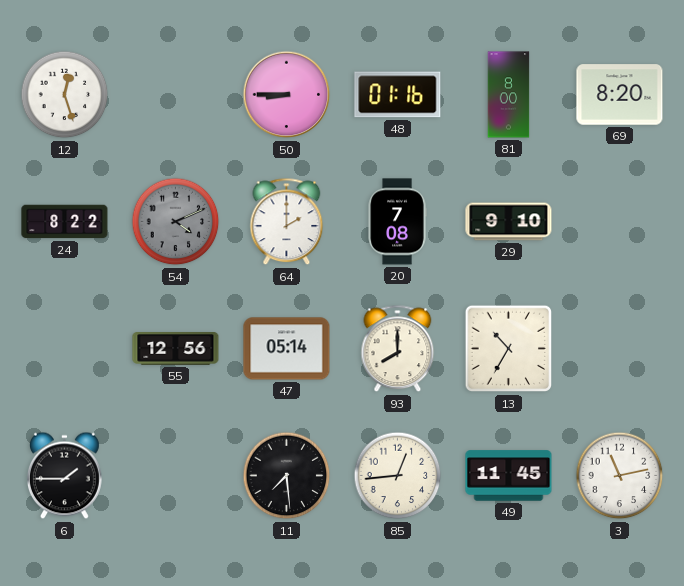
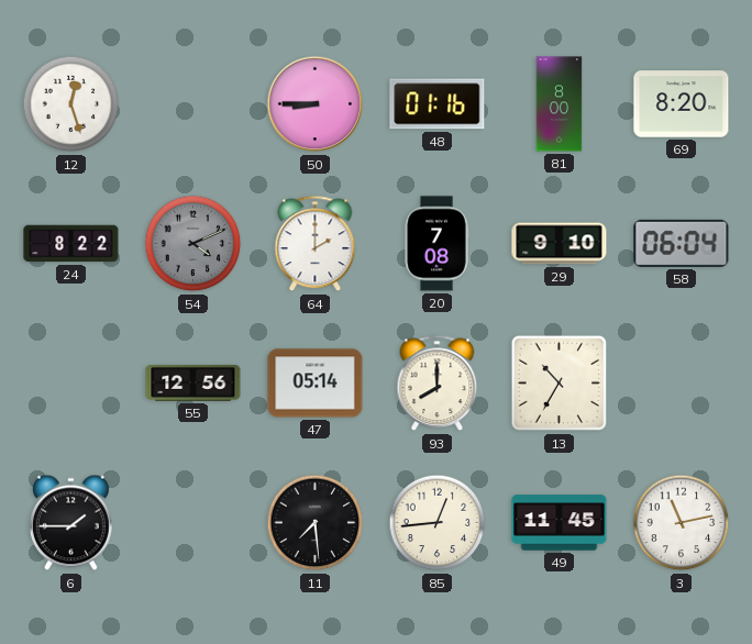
58: none -> 06:04
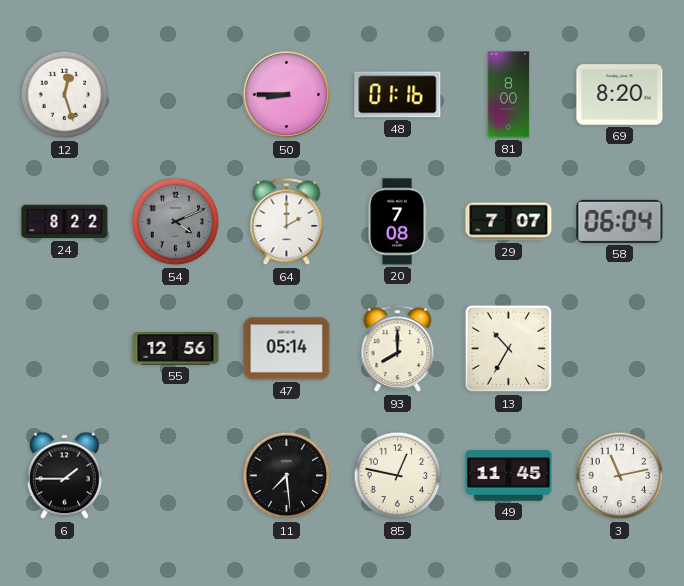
29: 9:10 -> 7:07
85: 12:44 -> 12:47
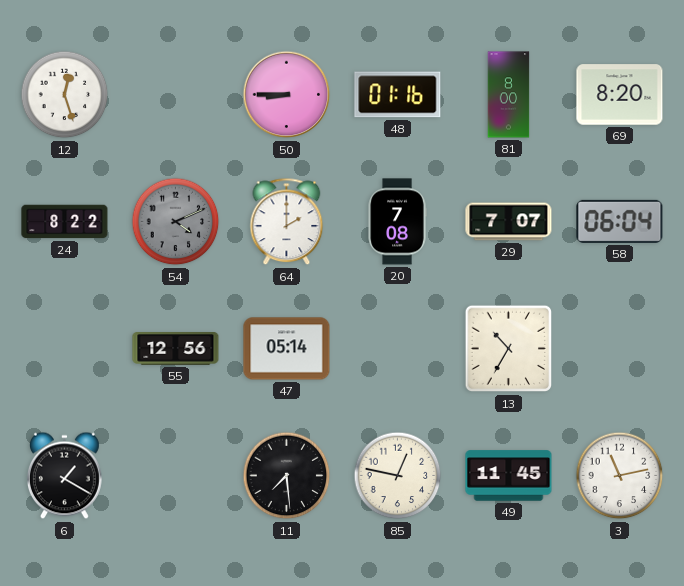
93: 8:00 -> none
6: 1:45 -> 1:20
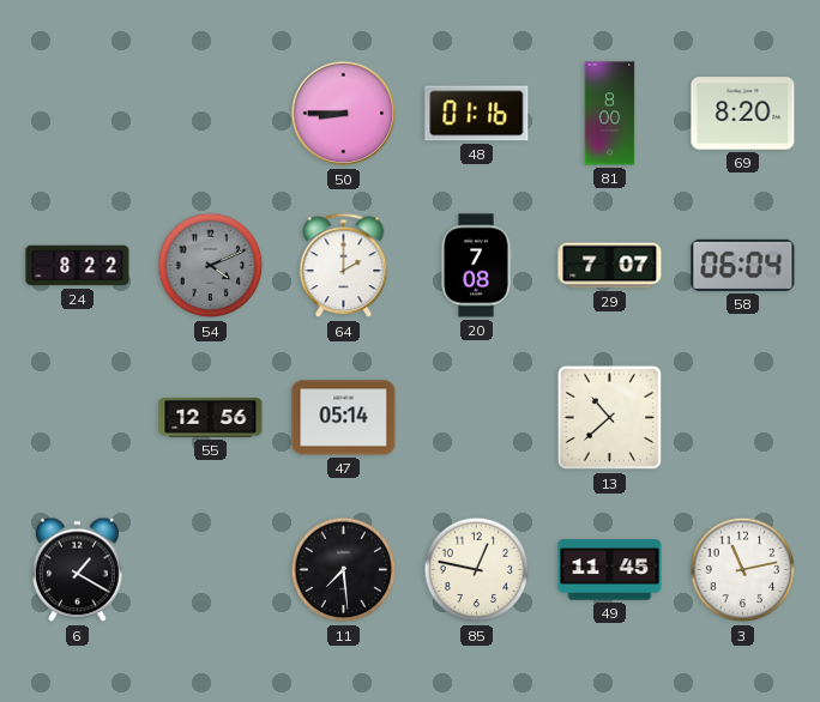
12: 12:27 -> none
13: 10:35 -> 10:38
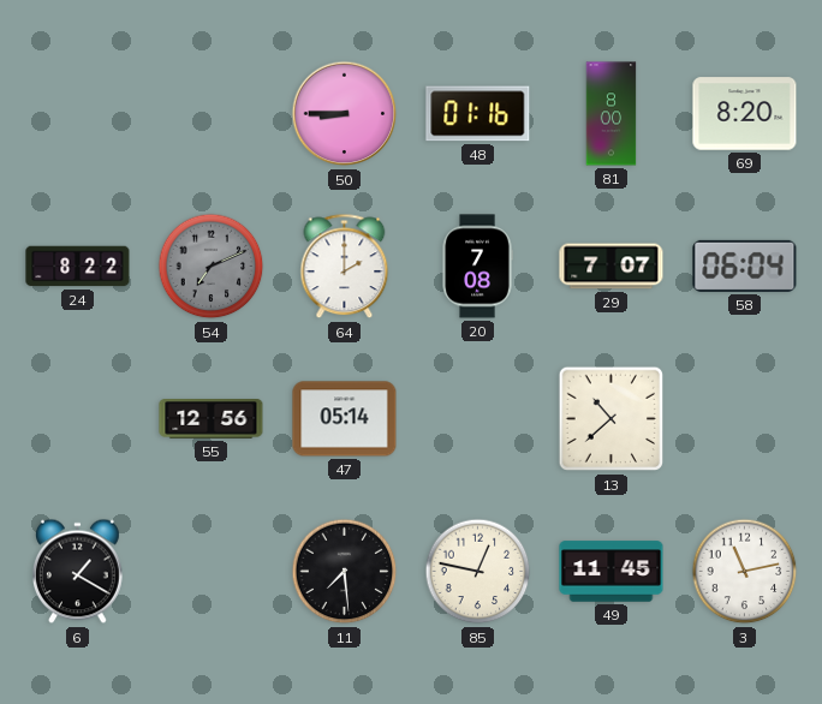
54: 4:11 -> 7:11
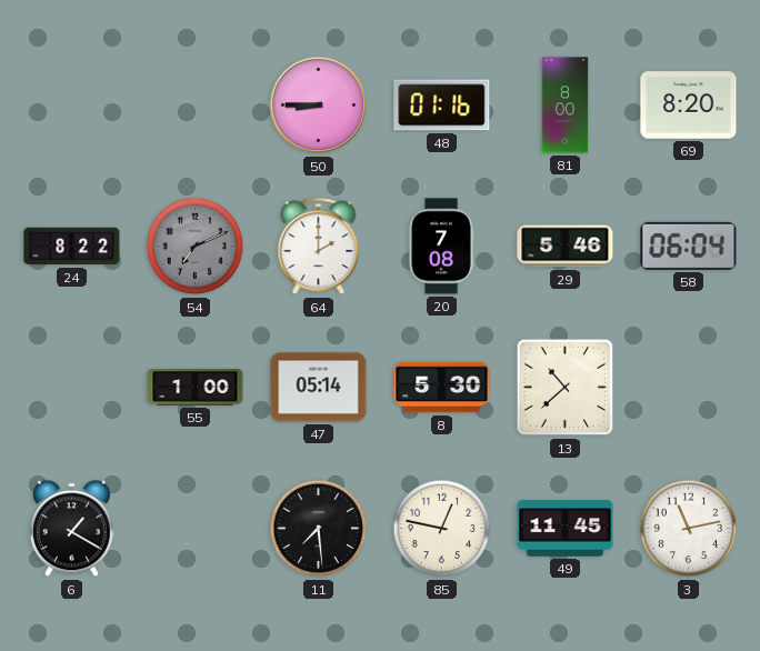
29: 7:07 -> 5:46
55: 12:56 -> 1:00
8: none -> 5:30
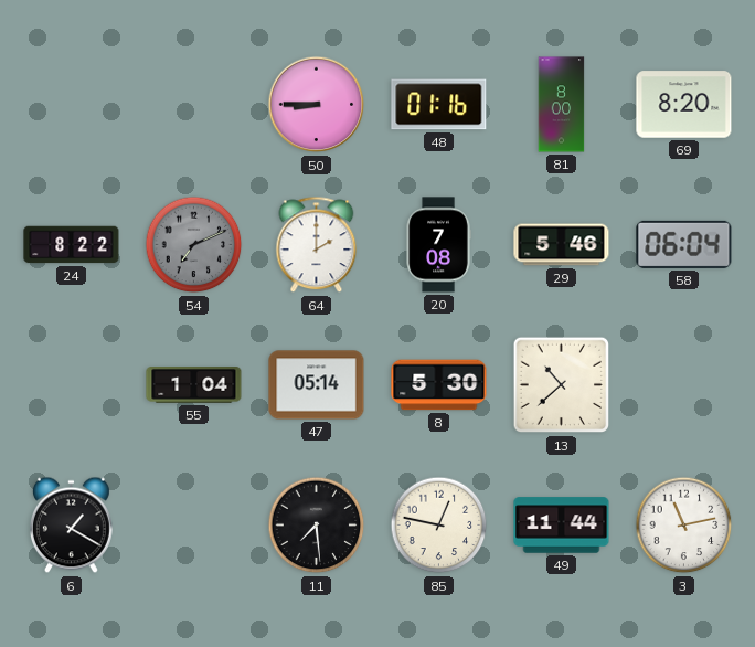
55: 1:00 -> 1:04
49: 11:45 -> 11:44
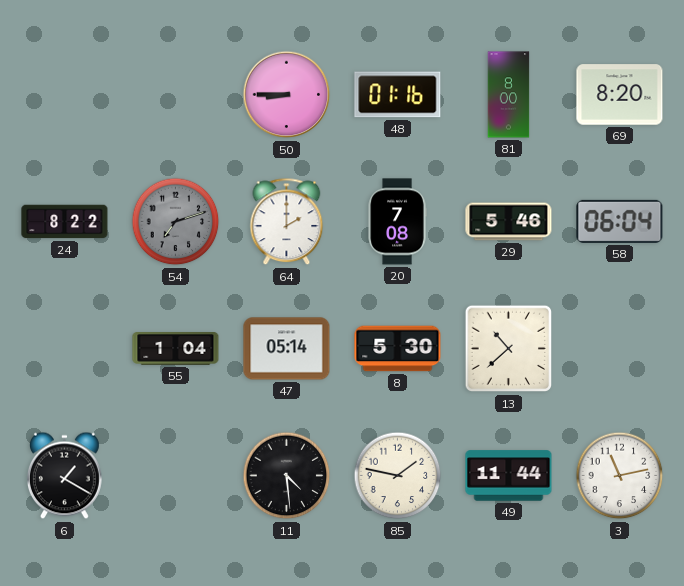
54: 7:11 -> 7:12
11: 7:29 -> 4:29
85: 12:47 -> 1:47
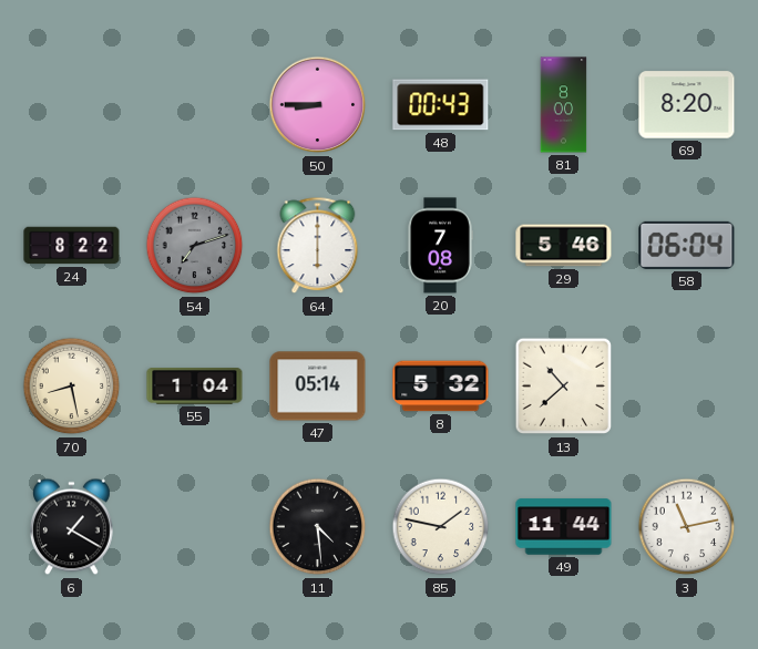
48: 01:16 -> 00:43
64: 2:00 -> 6:00
70: none -> 8:28
8: 5:30 -> 5:32
